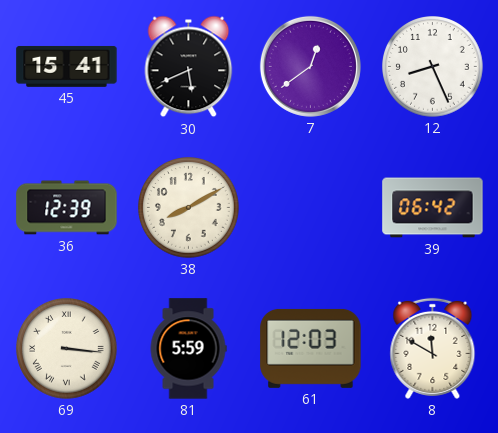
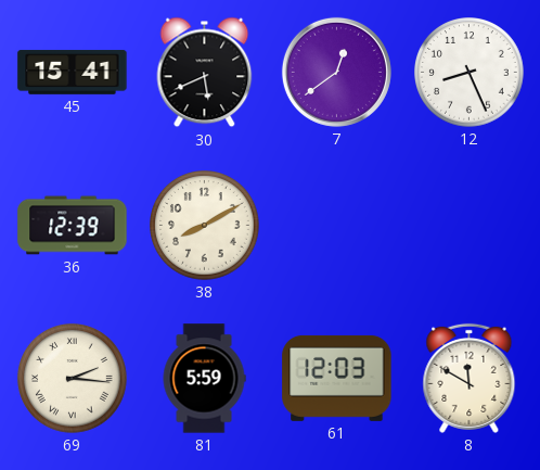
39: 06:42 -> none
69: 3:16 -> 2:16
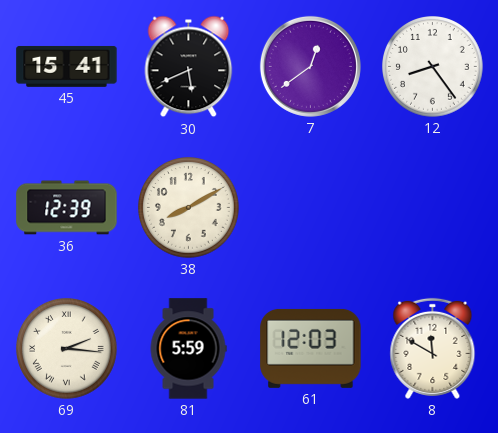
12: 8:26 -> 8:24
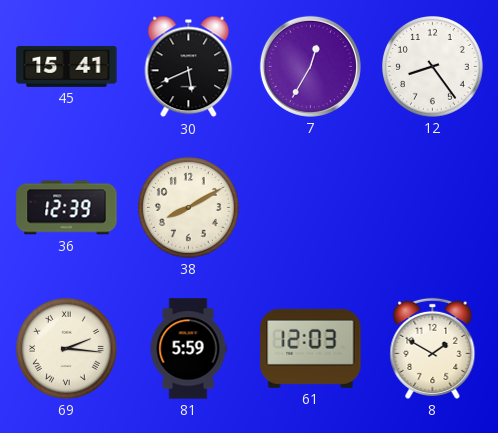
7: 12:39 -> 12:35
8: 11:50 -> 1:50
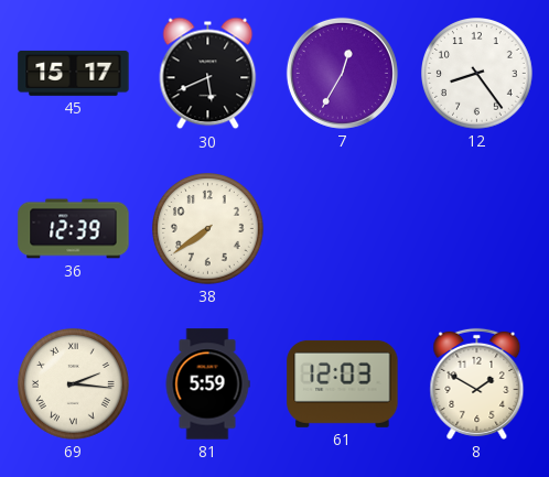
45: 15:41 -> 15:17
38: 8:10 -> 7:39
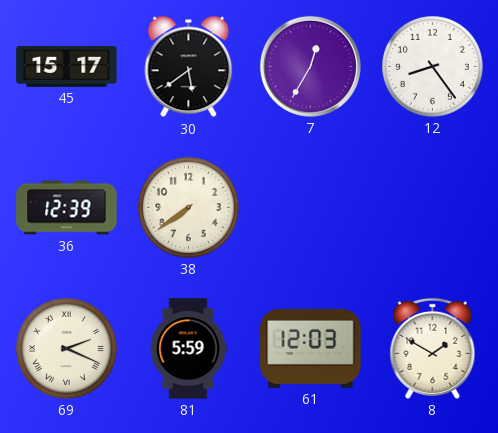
30: 5:41 -> 5:39
69: 2:16 -> 2:19
